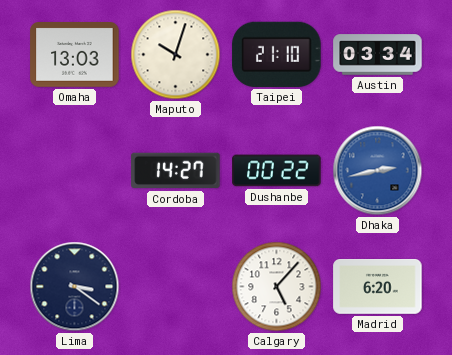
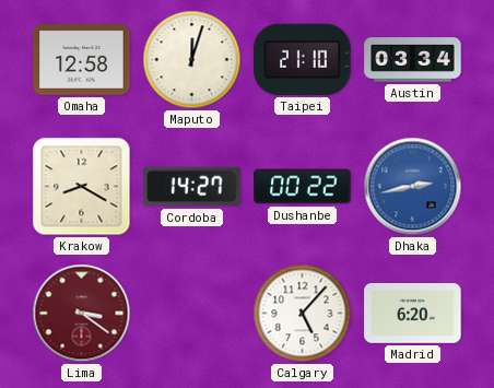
Omaha: 13:03 -> 12:58
Maputo: 10:03 -> 12:03
Krakow: none -> 8:20
Lima dial: navy -> burgundy
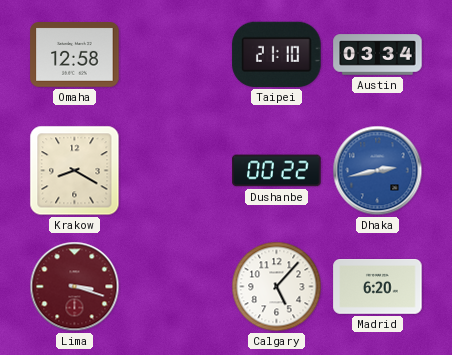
Maputo: 12:03 -> none
Cordoba: 14:27 -> none
Lima: 3:21 -> 3:18
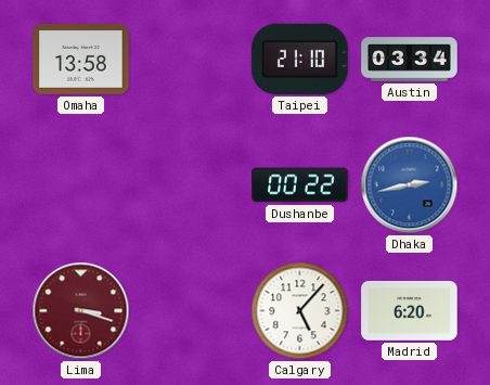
Omaha: 12:58 -> 13:58
Krakow: 8:20 -> none
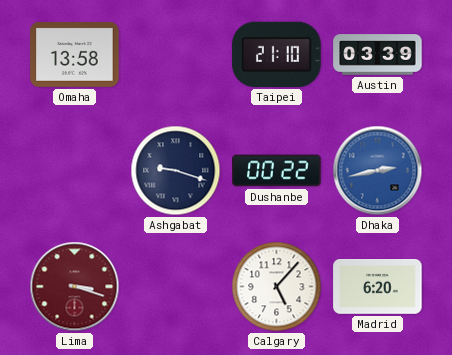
Austin: 03:34 -> 03:39
Ashgabat: none -> 9:18
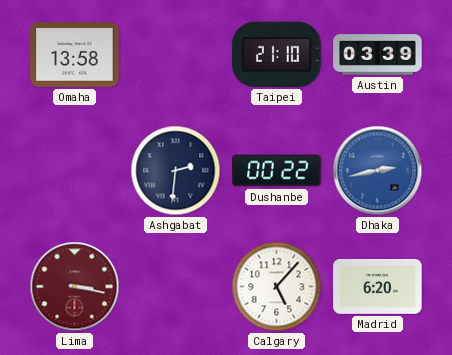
Ashgabat: 9:18 -> 2:31
Lima: 3:18 -> 3:17
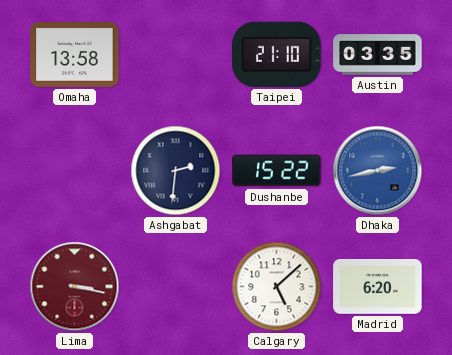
Austin: 03:39 -> 03:35
Dushanbe: 00:22 -> 15:22
Calgary: 5:07 -> 5:08
